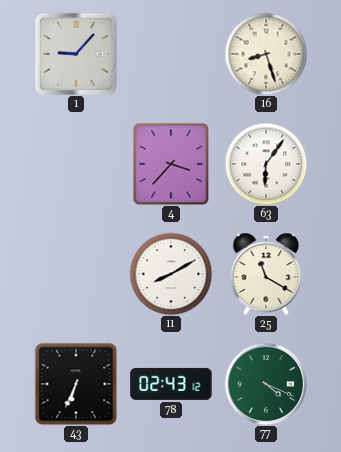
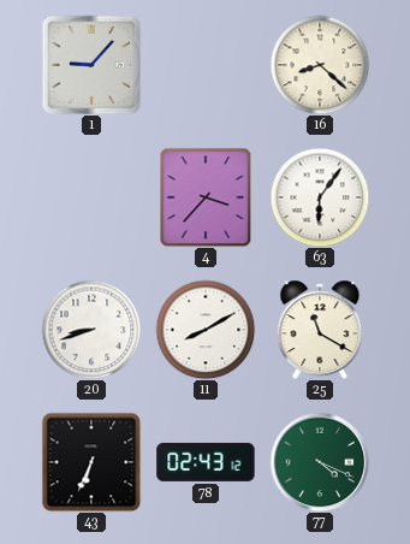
16: 8:27 -> 8:22
20: none -> 8:42
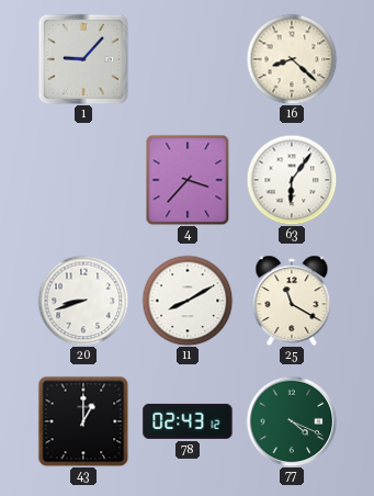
43: 6:34 -> 1:00
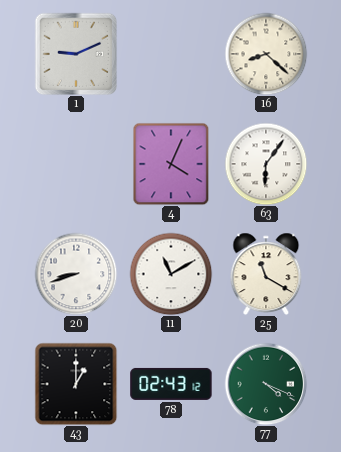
1: 9:07 -> 9:11
4: 3:37 -> 4:04
11: 8:10 -> 11:10
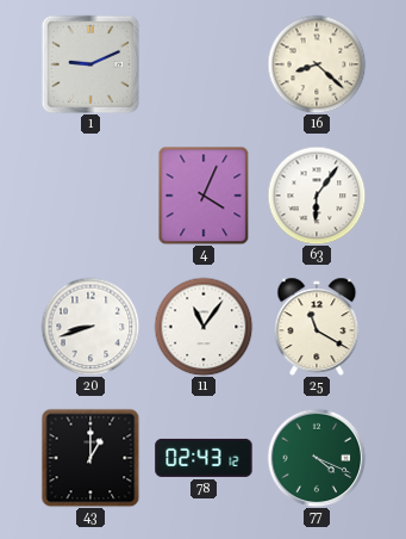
11: 11:10 -> 11:06
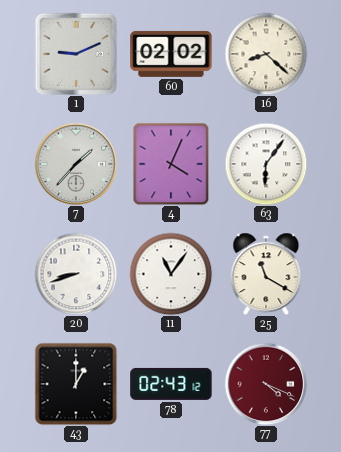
60: none -> 02:02
7: none -> 1:37
77 dial: green -> burgundy
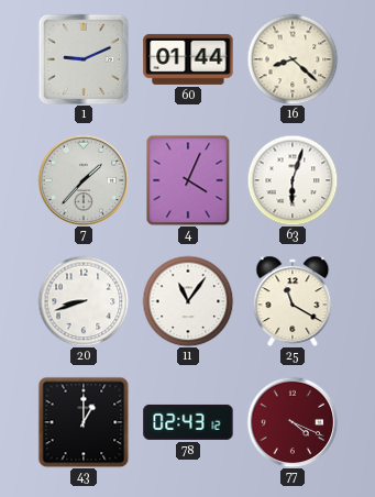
60: 02:02 -> 01:44
63: 6:06 -> 6:03
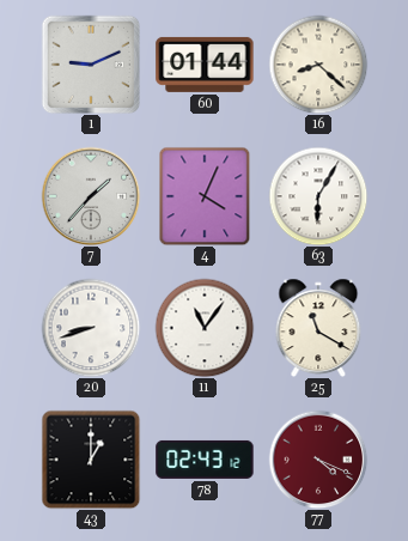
63: 6:03 -> 6:05
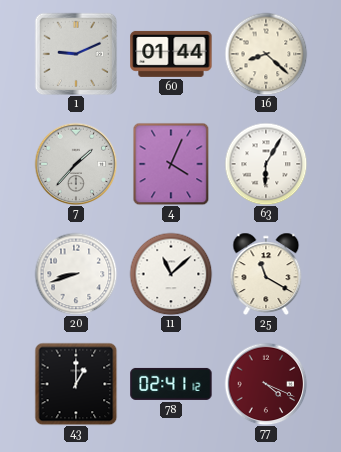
11: 11:06 -> 11:08
78: 02:43 -> 02:41
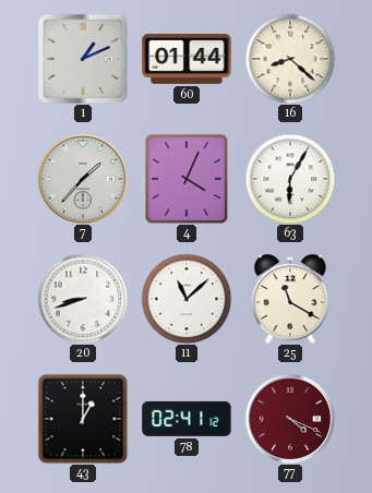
1: 9:11 -> 1:11
